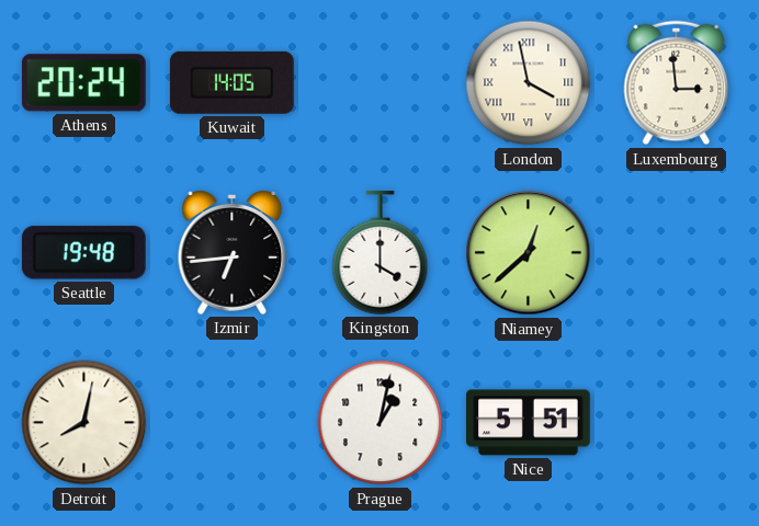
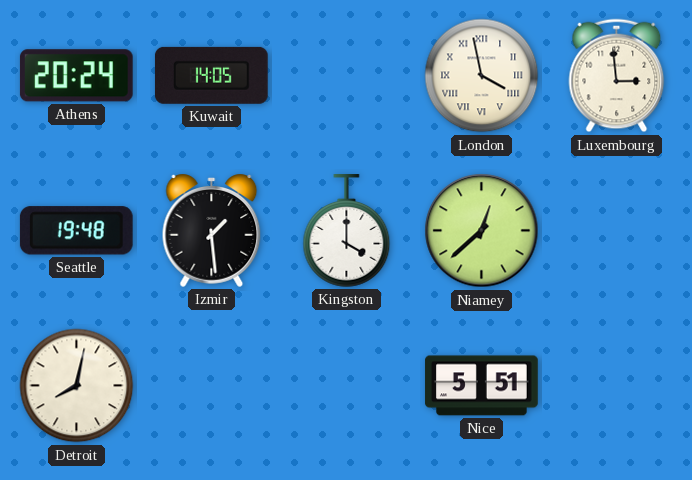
Izmir: 6:44 -> 1:29
Prague: 1:02 -> none
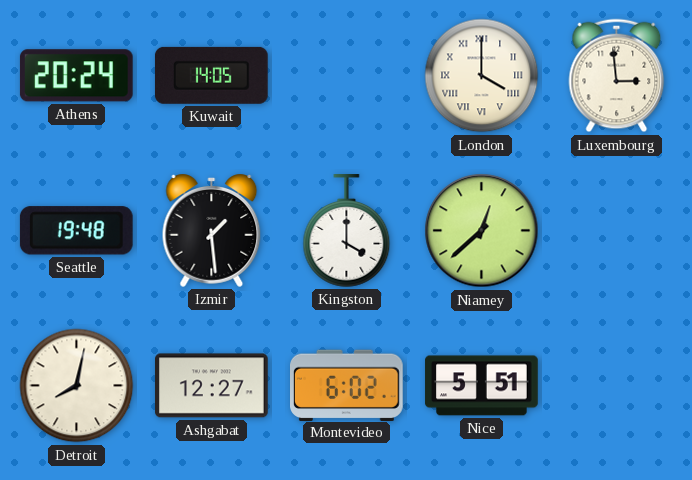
London: 3:58 -> 4:00
Ashgabat: none -> 12:27
Montevideo: none -> 6:02
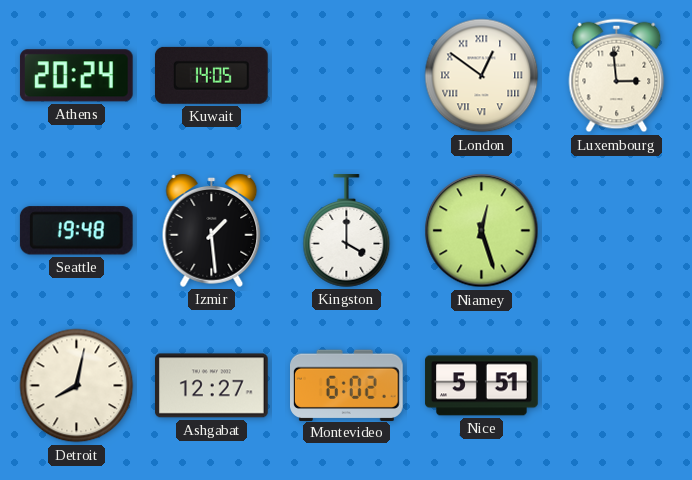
London: 4:00 -> 12:51
Niamey: 12:38 -> 12:27
